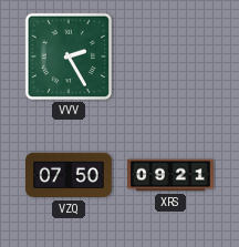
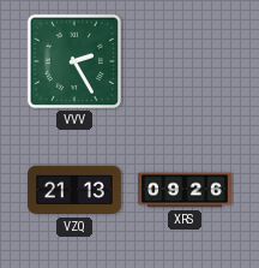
VZQ: 07:50 -> 21:13
XRS: 09:21 -> 09:26
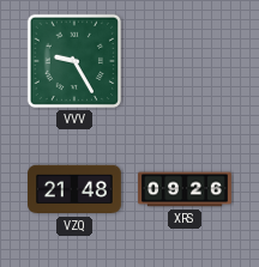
VVV: 2:25 -> 9:25
VZQ: 21:13 -> 21:48
